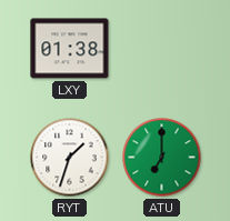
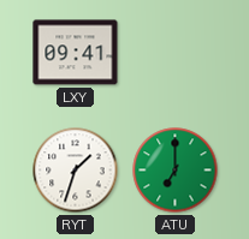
LXY: 01:38 -> 09:41
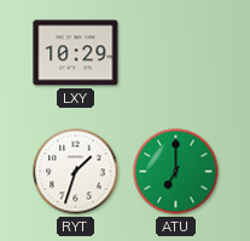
LXY: 09:41 -> 10:29
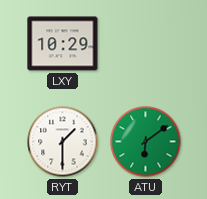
RYT: 1:33 -> 1:30
ATU: 7:00 -> 6:09
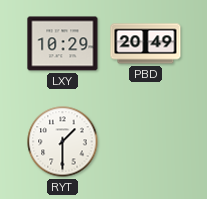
PBD: none -> 20:49
ATU: 6:09 -> none
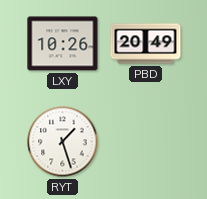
LXY: 10:29 -> 10:26
RYT: 1:30 -> 1:27
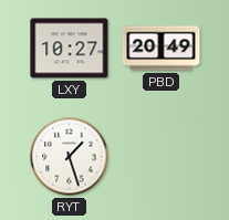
LXY: 10:26 -> 10:27
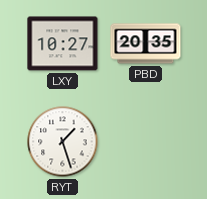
PBD: 20:49 -> 20:35
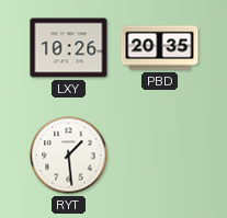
LXY: 10:27 -> 10:26
RYT: 1:27 -> 1:29
